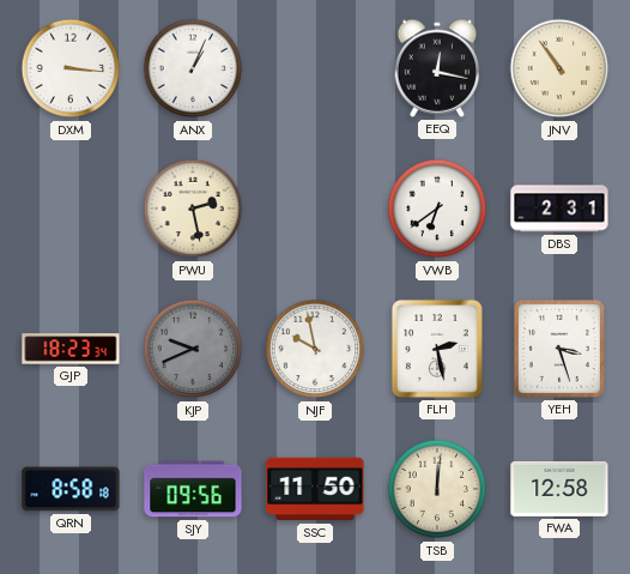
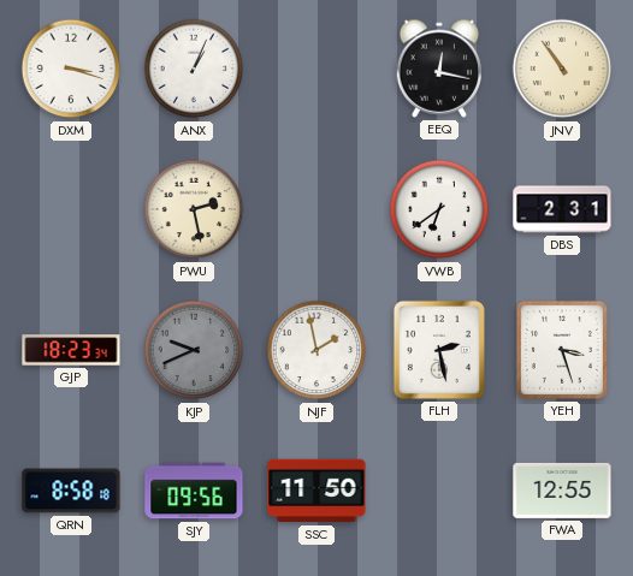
DXM: 3:16 -> 3:18
NJF: 9:58 -> 1:58
TSB: 12:01 -> none
FWA: 12:58 -> 12:55
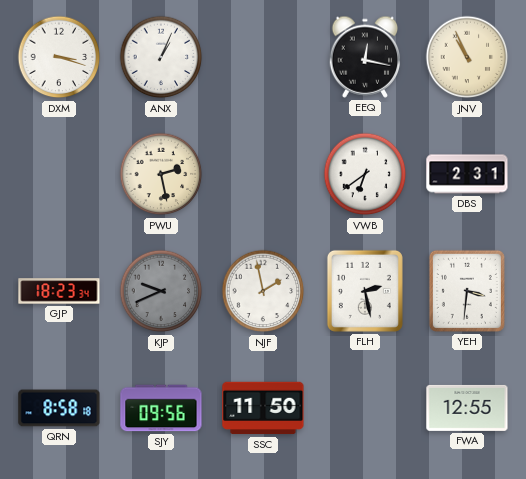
JNV: 10:54 -> 10:56
YEH: 3:27 -> 3:31
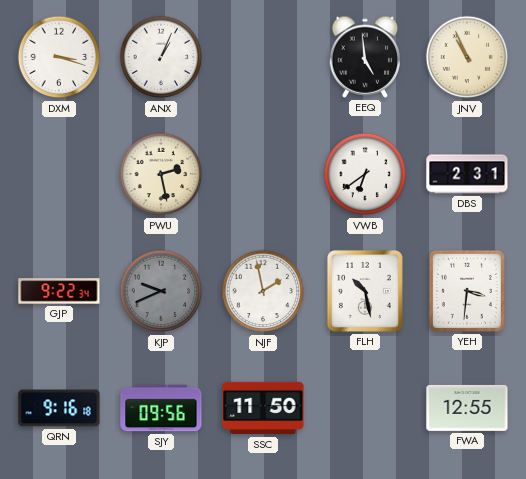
EEQ: 12:17 -> 4:59
GJP: 18:23 -> 9:22
FLH: 2:28 -> 10:28
QRN: 8:58 -> 9:16
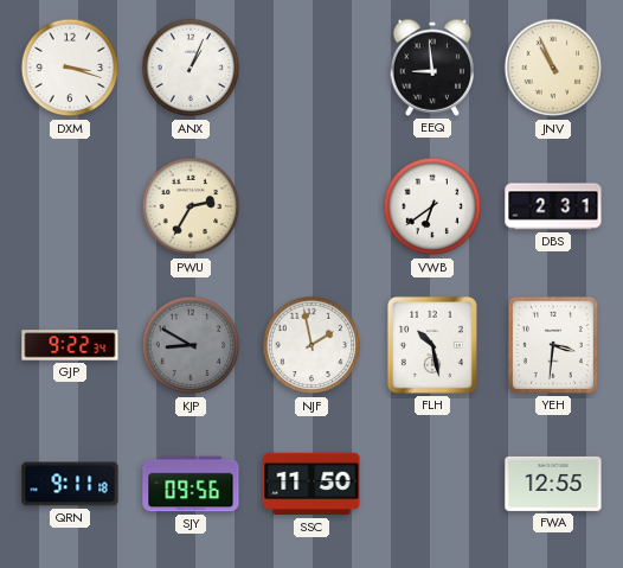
EEQ: 4:59 -> 8:59
PWU: 2:28 -> 2:35
KJP: 9:41 -> 8:50
QRN: 9:16 -> 9:11
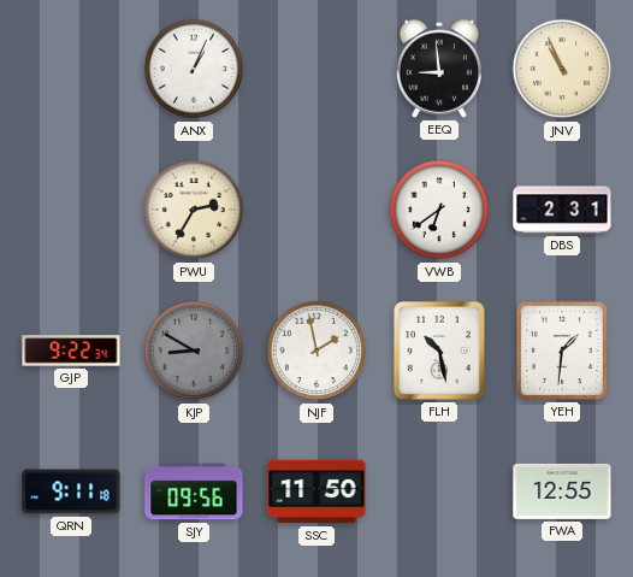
DXM: 3:18 -> none
YEH: 3:31 -> 1:31
